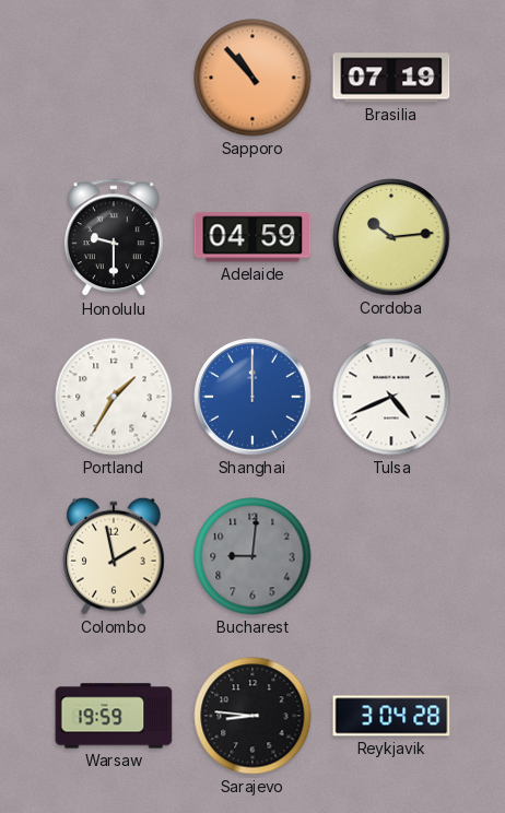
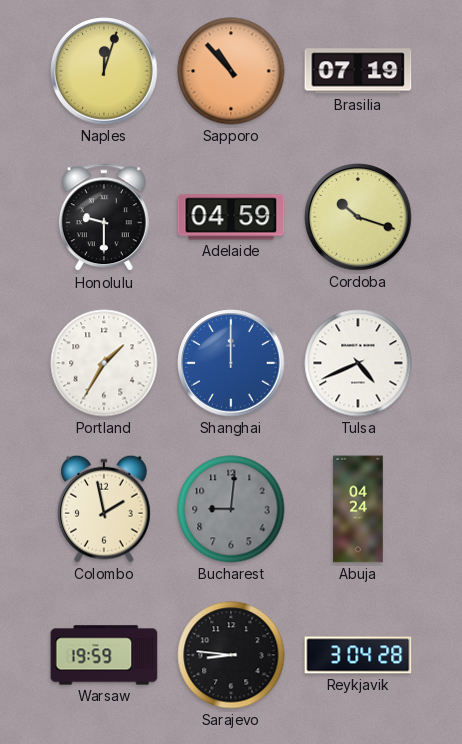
Naples: none -> 12:03
Cordoba: 10:14 -> 10:18
Abuja: none -> 04:24
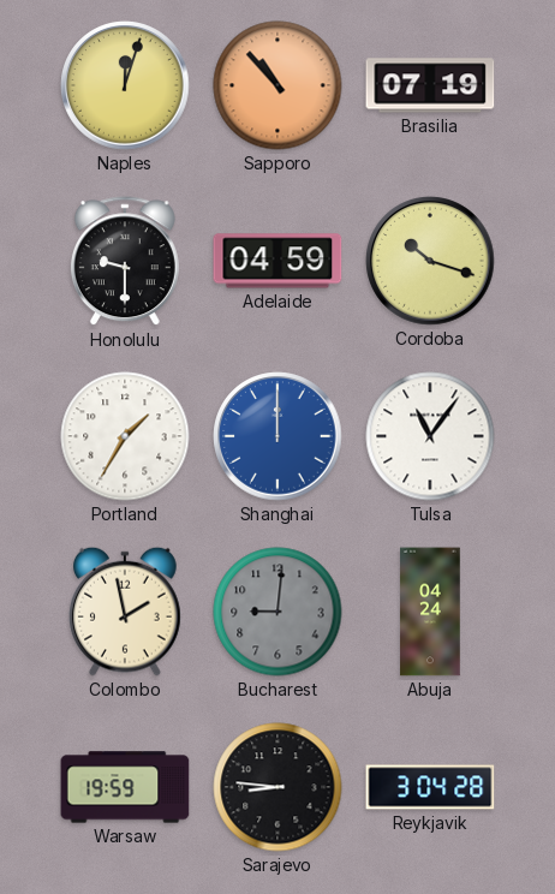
Tulsa: 4:41 -> 11:06
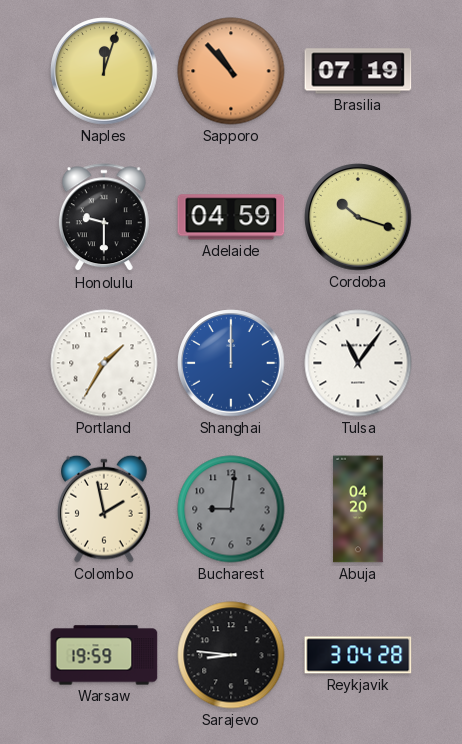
Abuja: 04:24 -> 04:20
